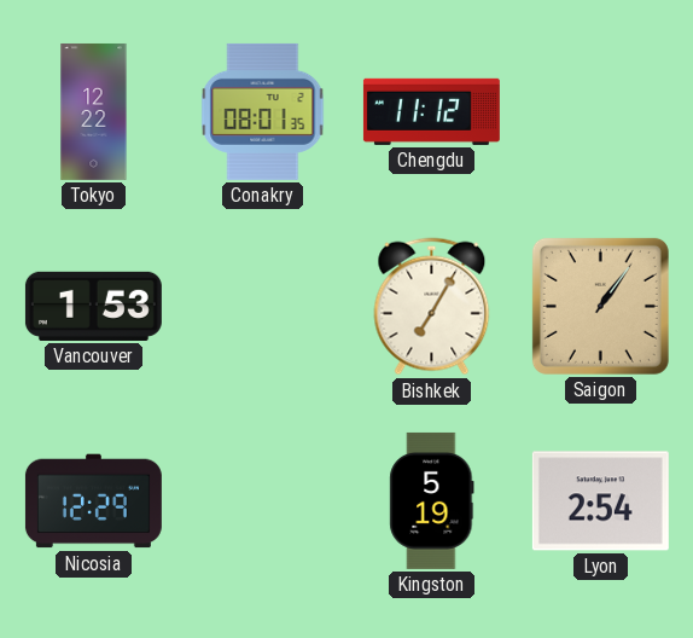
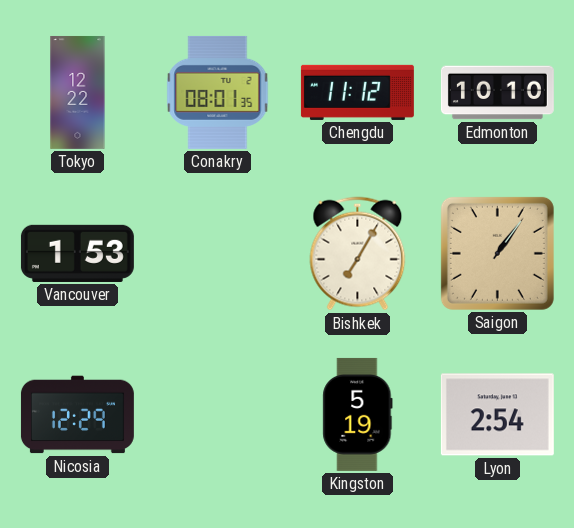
Edmonton: none -> 10:10
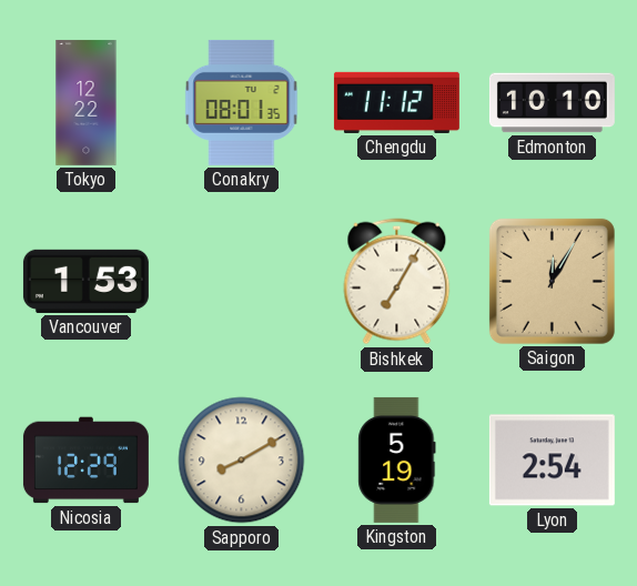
Saigon: 1:06 -> 12:05
Sapporo: none -> 8:10
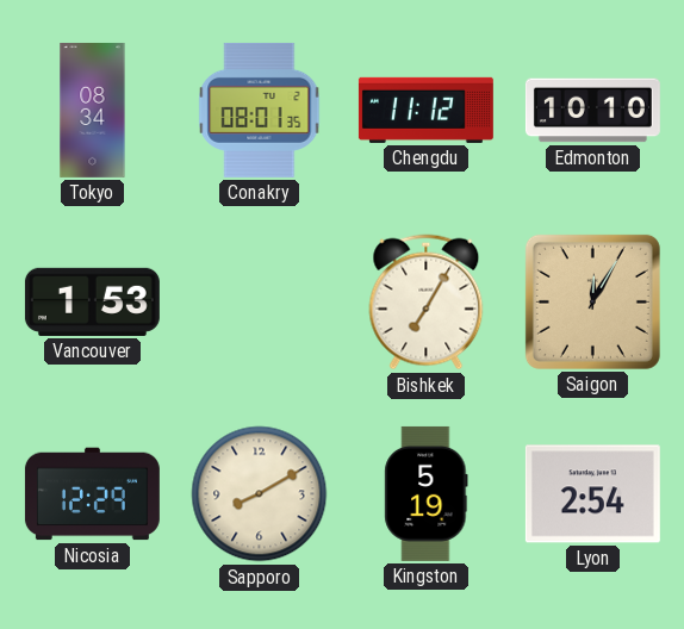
Tokyo: 12:22 -> 08:34
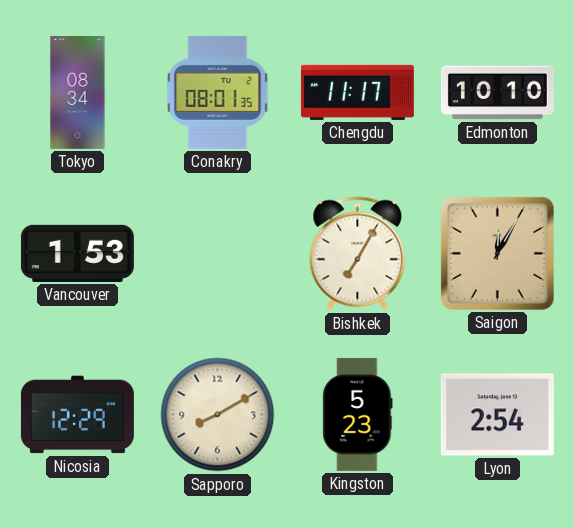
Chengdu: 11:12 -> 11:17
Kingston: 5:19 -> 5:23
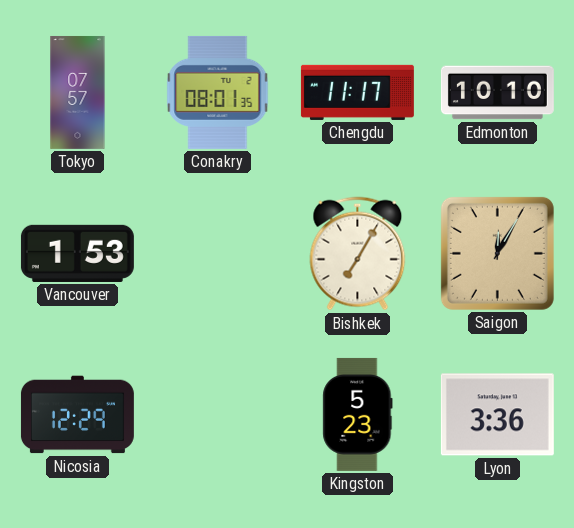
Tokyo: 08:34 -> 07:57
Sapporo: 8:10 -> none
Lyon: 2:54 -> 3:36
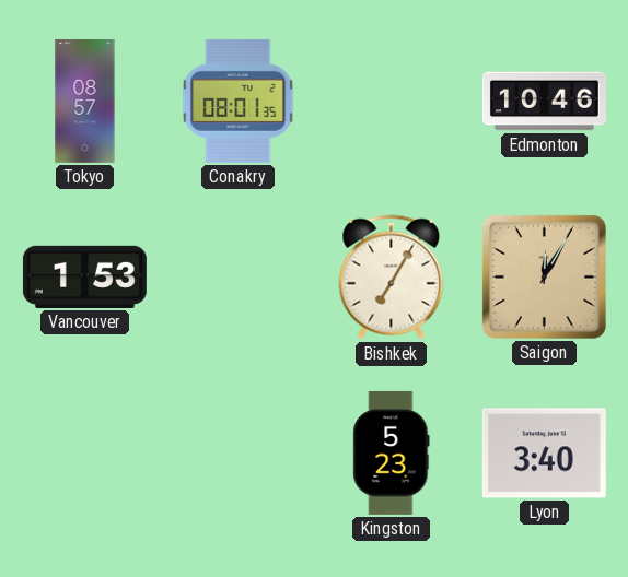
Tokyo: 07:57 -> 08:57
Chengdu: 11:17 -> none
Edmonton: 10:10 -> 10:46
Nicosia: 12:29 -> none
Lyon: 3:36 -> 3:40
